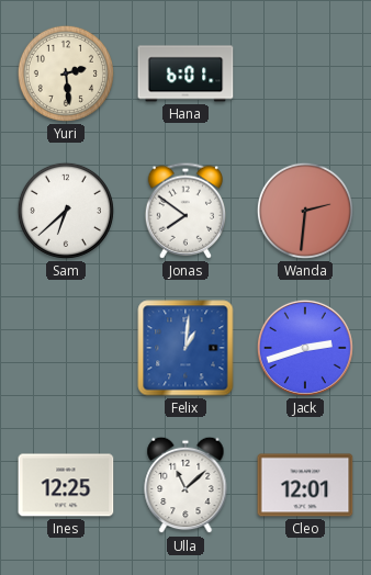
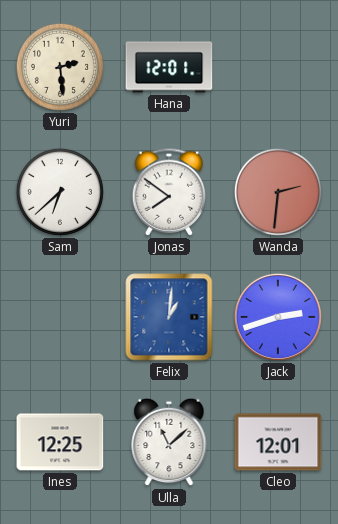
Hana: 6:01 -> 12:01
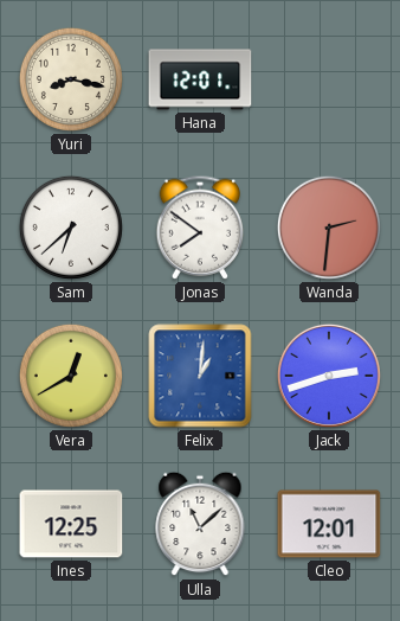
Yuri: 2:29 -> 8:17
Vera: none -> 12:40
